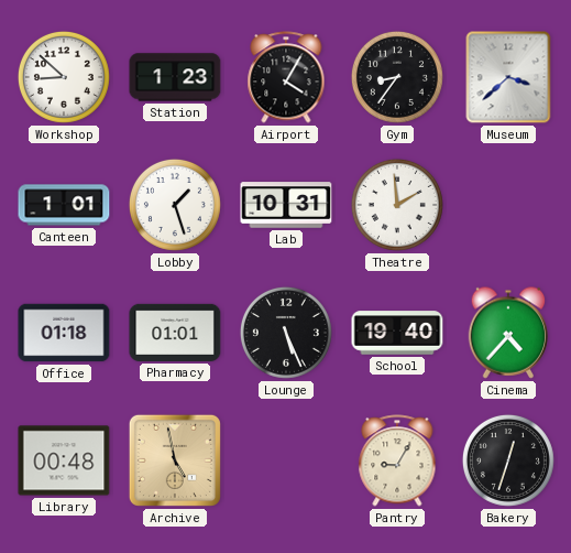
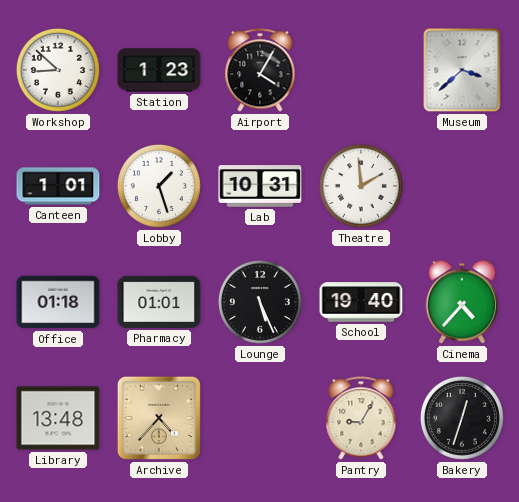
Gym: 8:36 -> none
Library: 00:48 -> 13:48
Archive: 4:58 -> 4:37
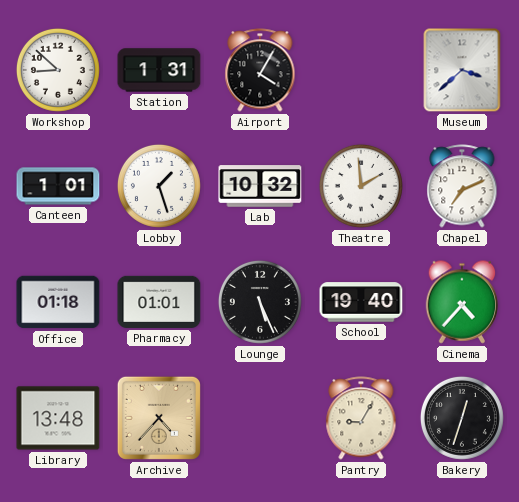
Station: 1:23 -> 1:31
Lab: 10:31 -> 10:32
Chapel: none -> 7:11
